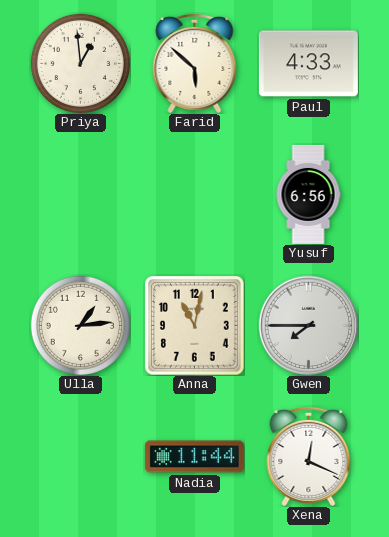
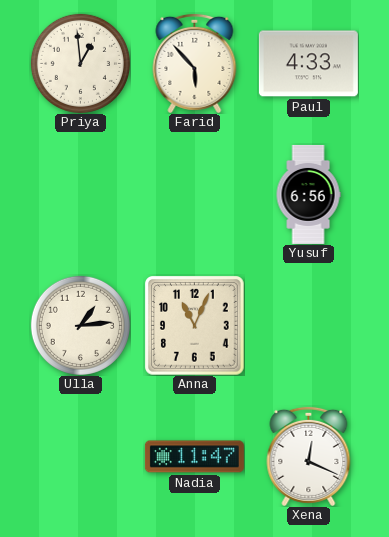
Farid: 5:52 -> 5:53
Anna: 11:02 -> 11:04
Gwen: 7:45 -> none
Nadia: 11:44 -> 11:47
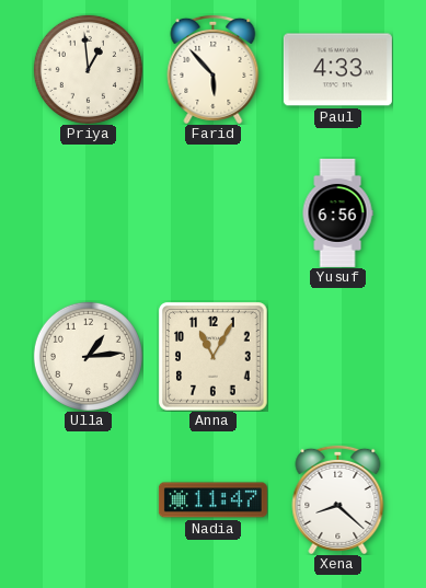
Anna: 11:04 -> 11:05
Xena: 12:19 -> 8:22
